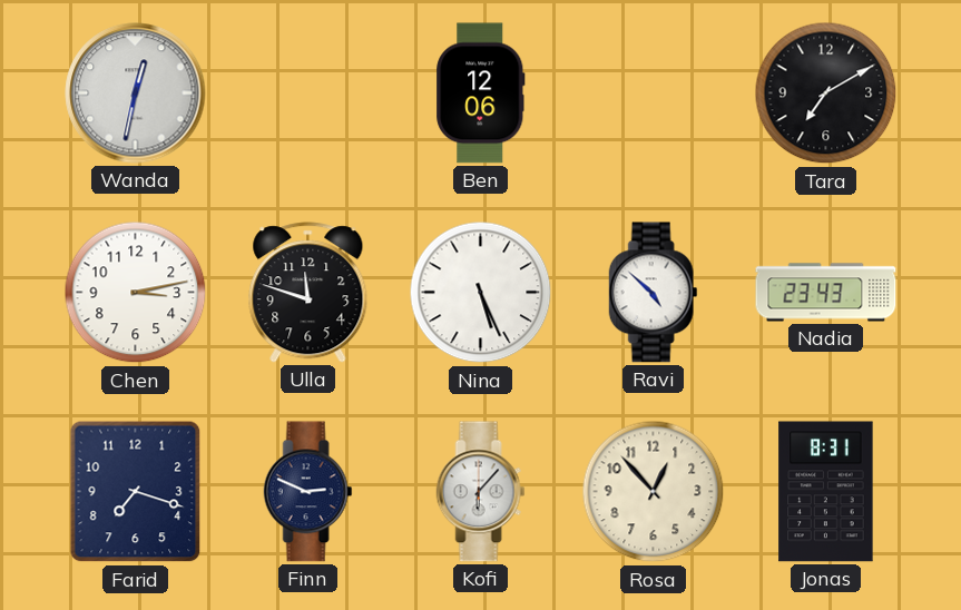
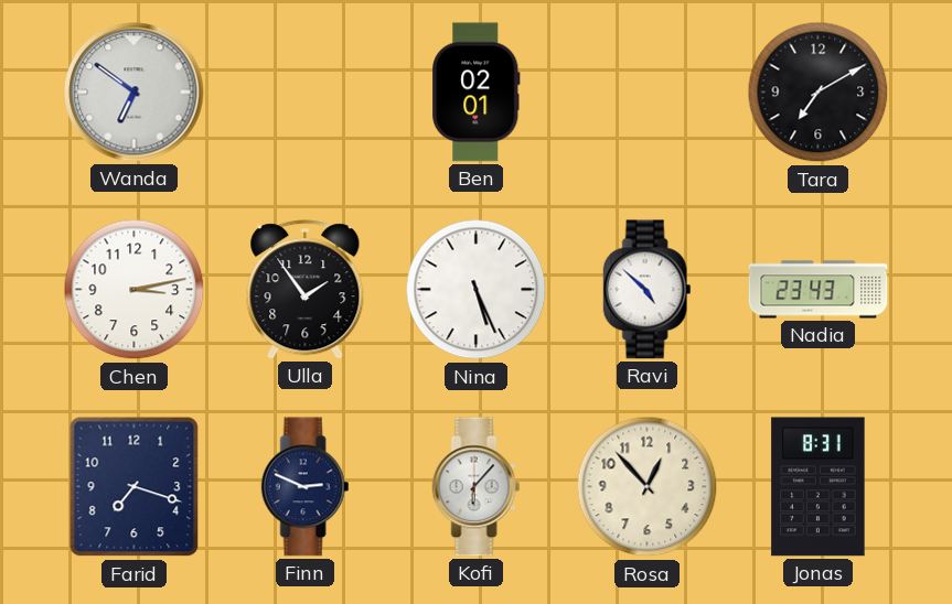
Wanda: 12:32 -> 6:51
Ben: 12:06 -> 02:01
Ulla: 11:48 -> 1:54
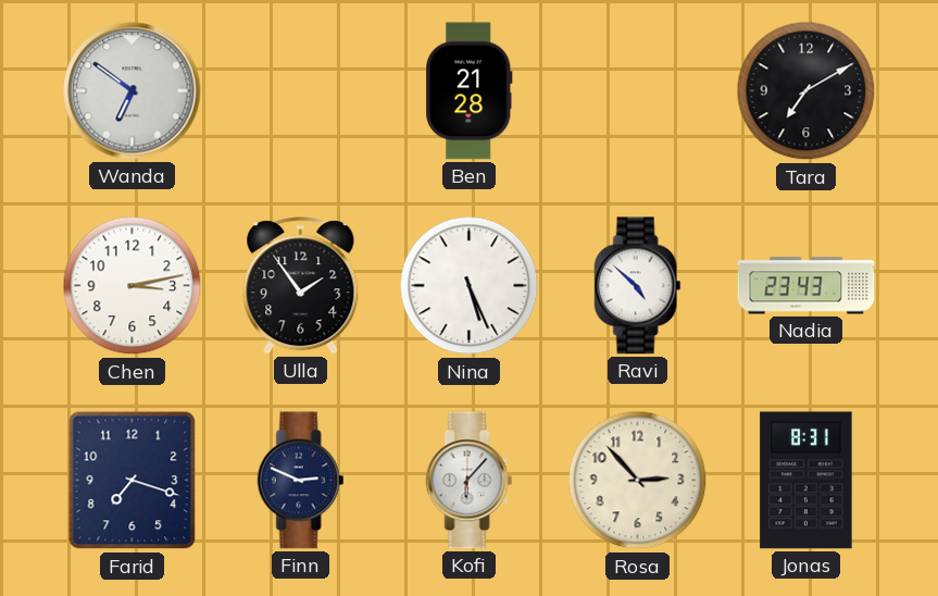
Ben: 02:01 -> 21:28
Rosa: 12:53 -> 2:53
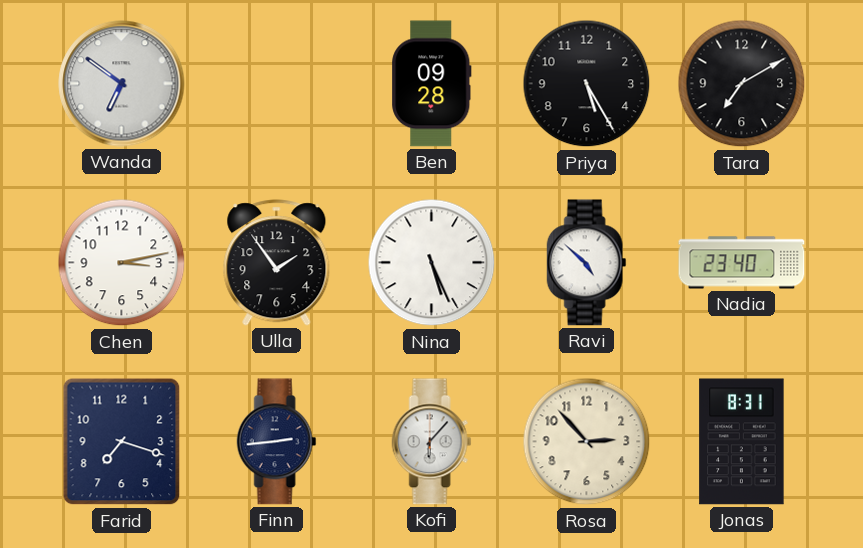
Ben: 21:28 -> 09:28
Priya: none -> 5:25
Nadia: 23:43 -> 23:40
Finn: 2:49 -> 2:44
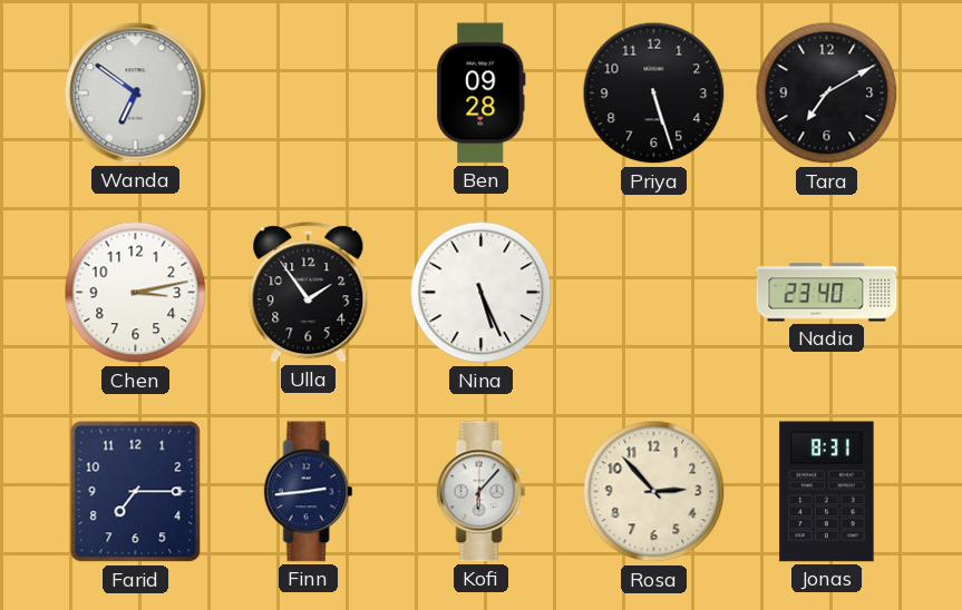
Priya: 5:25 -> 5:27
Ravi: 4:52 -> none
Farid: 7:18 -> 7:15
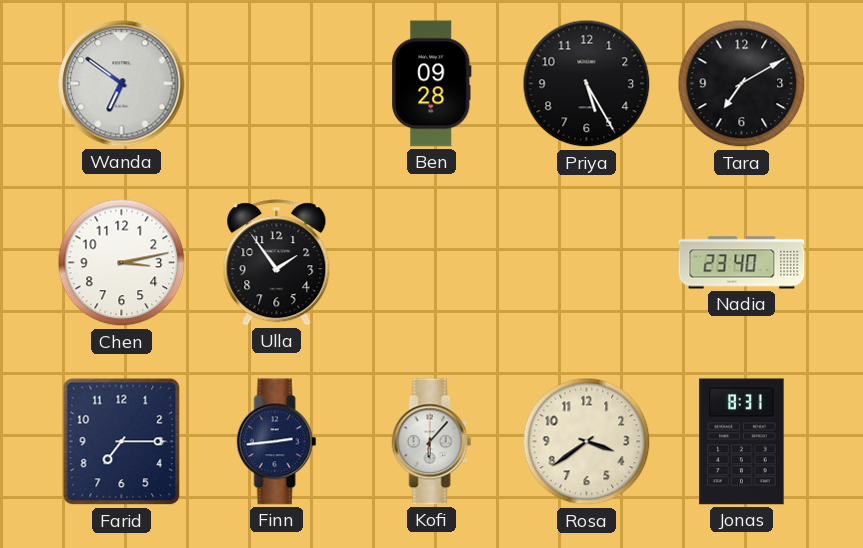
Priya: 5:27 -> 5:25
Nina: 5:26 -> none
Rosa: 2:53 -> 3:39
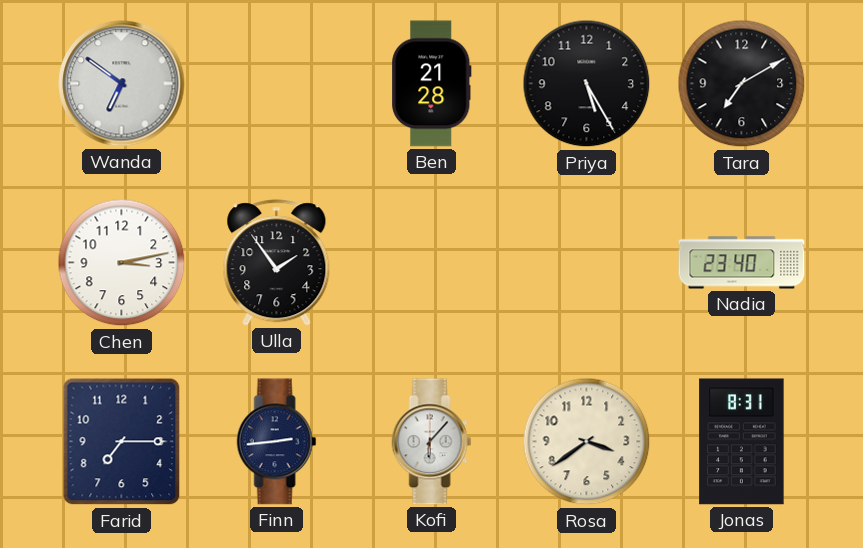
Ben: 09:28 -> 21:28
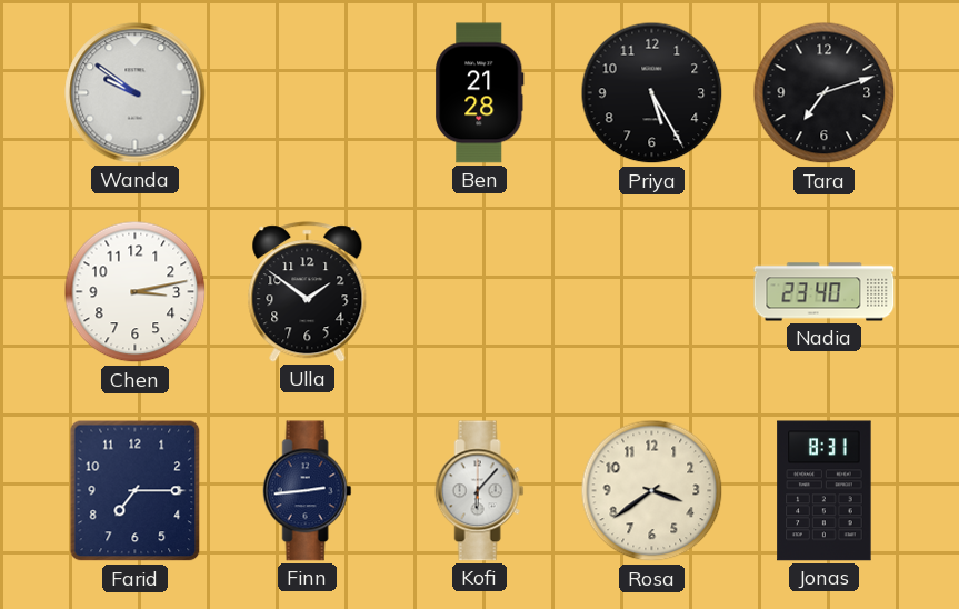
Wanda: 6:51 -> 9:51
Tara: 7:10 -> 7:12
Ulla: 1:54 -> 1:51
